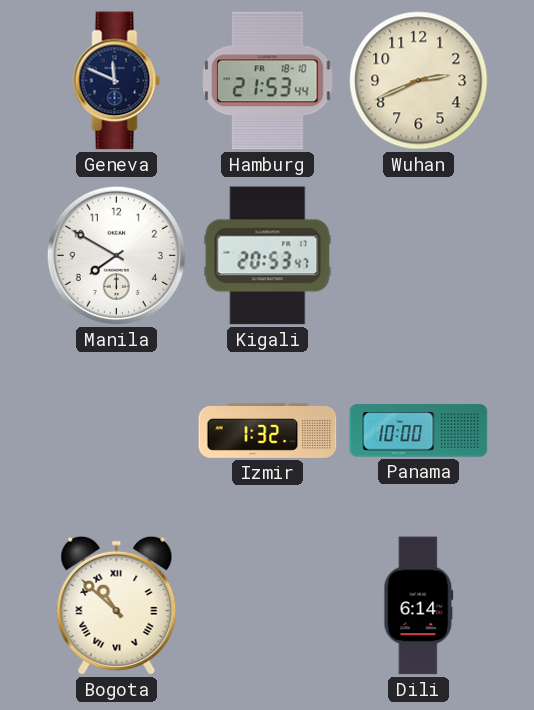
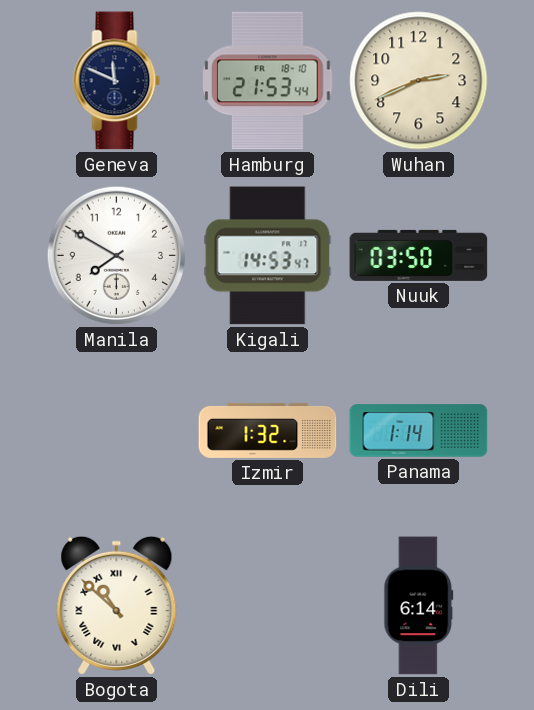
Kigali: 20:53 -> 14:53
Nuuk: none -> 03:50
Panama: 10:00 -> 1:14
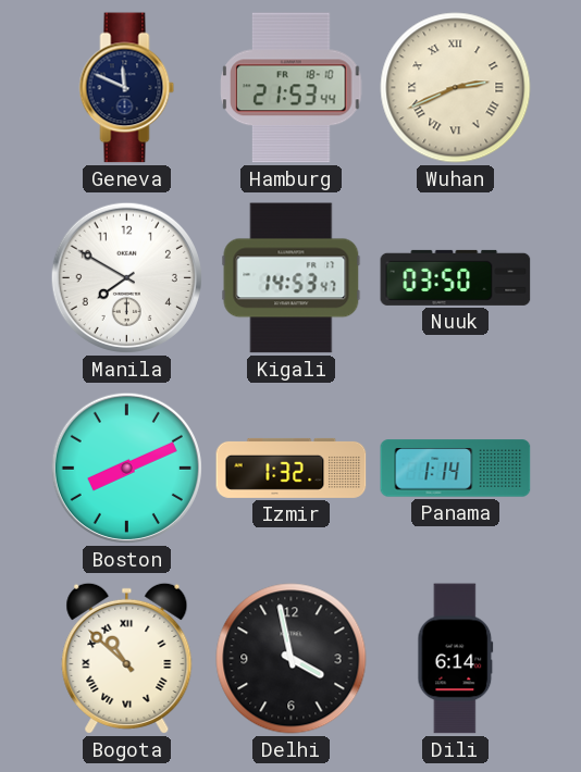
Wuhan numerals: Arabic -> Roman
Boston: none -> 8:11
Delhi: none -> 3:58
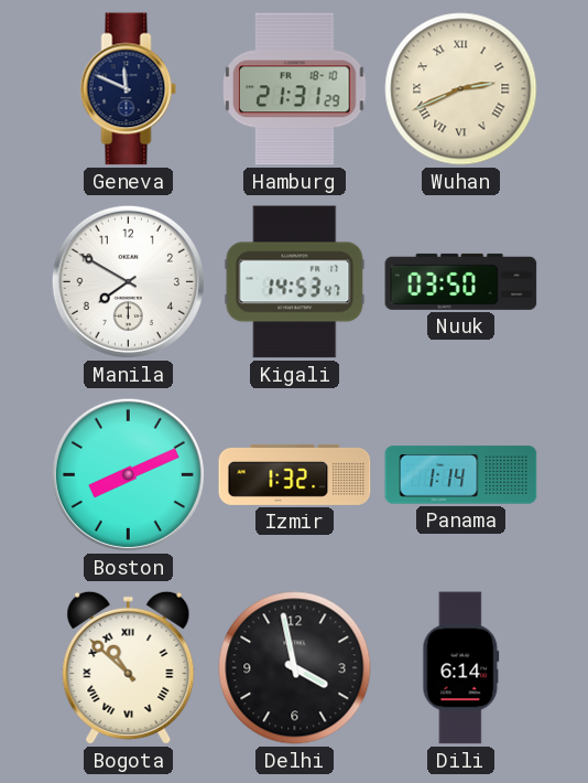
Hamburg: 21:53 -> 21:31
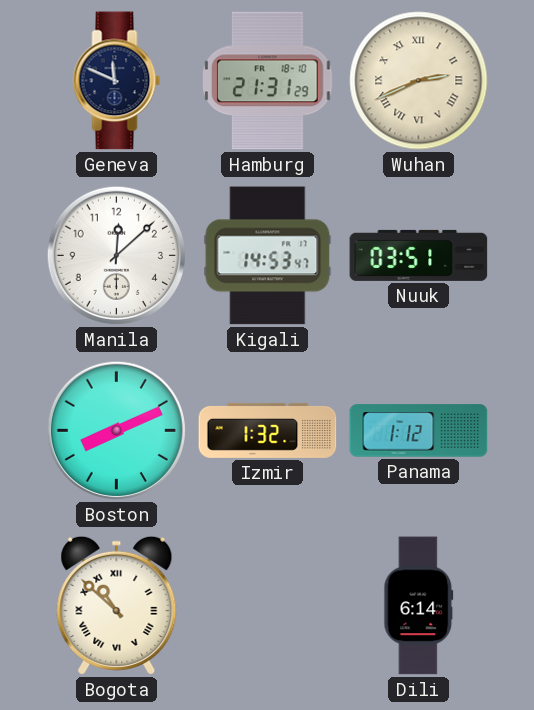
Manila: 7:50 -> 12:08
Nuuk: 03:50 -> 03:51
Panama: 1:14 -> 1:12
Delhi: 3:58 -> none
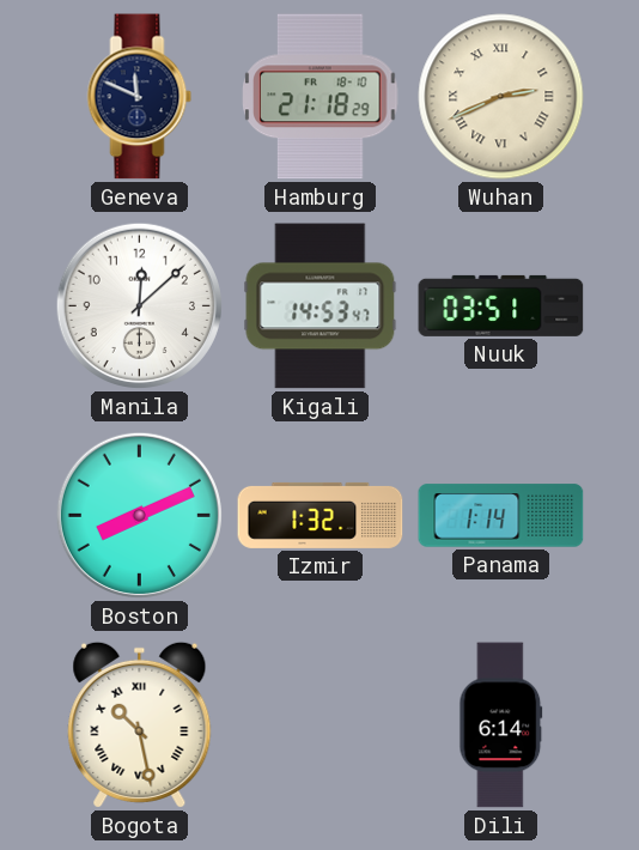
Hamburg: 21:31 -> 21:18
Panama: 1:12 -> 1:14
Bogota: 10:52 -> 10:28
